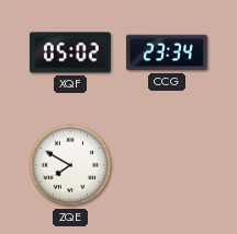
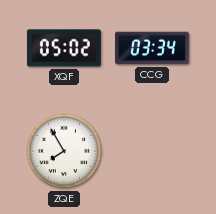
CCG: 23:34 -> 03:34
ZQE: 7:50 -> 7:55
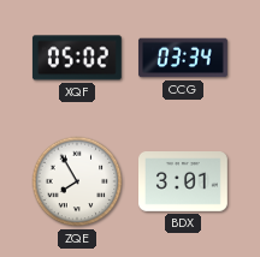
BDX: none -> 3:01
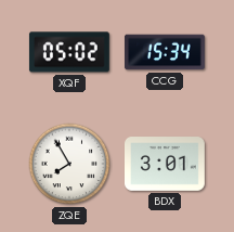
CCG: 03:34 -> 15:34
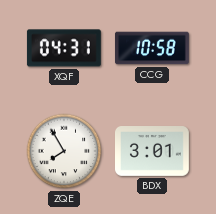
XQF: 05:02 -> 04:31
CCG: 15:34 -> 10:58
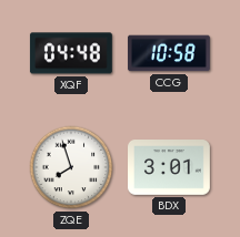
XQF: 04:31 -> 04:48
ZQE: 7:55 -> 7:57
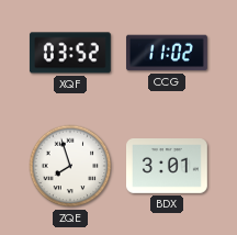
XQF: 04:48 -> 03:52
CCG: 10:58 -> 11:02
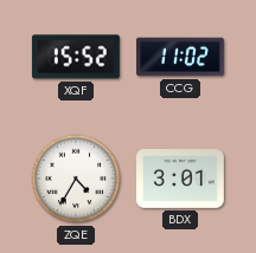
XQF: 03:52 -> 15:52
ZQE: 7:57 -> 4:35
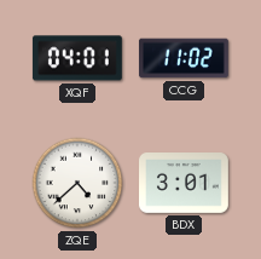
XQF: 15:52 -> 04:01
ZQE: 4:35 -> 4:38
